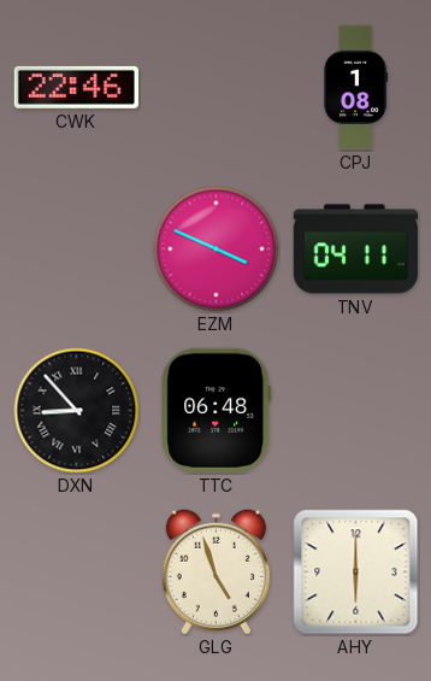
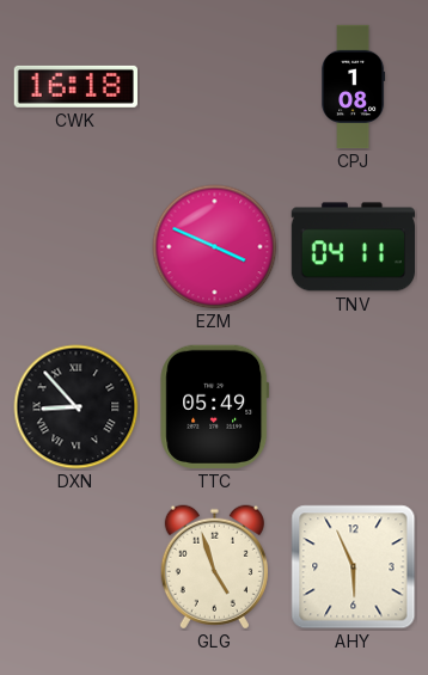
CWK: 22:46 -> 16:18
TTC: 06:48 -> 05:49
AHY: 6:00 -> 5:56
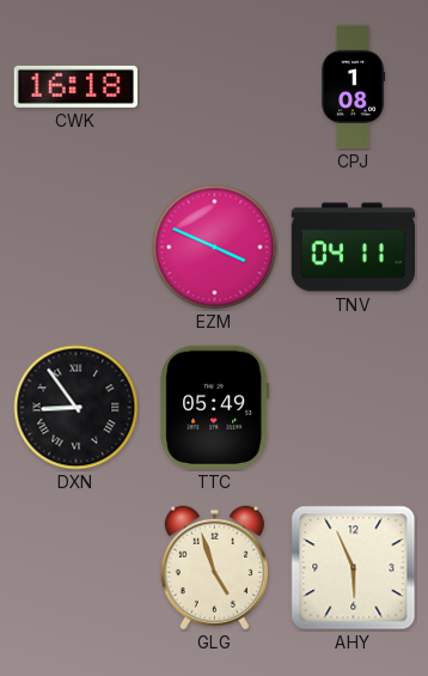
DXN: 8:53 -> 8:54
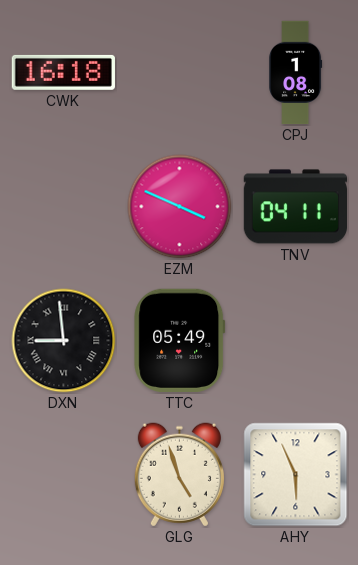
DXN: 8:54 -> 8:59
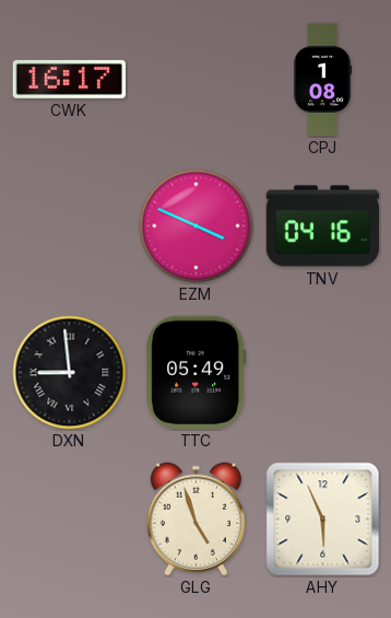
CWK: 16:18 -> 16:17
TNV: 04:11 -> 04:16
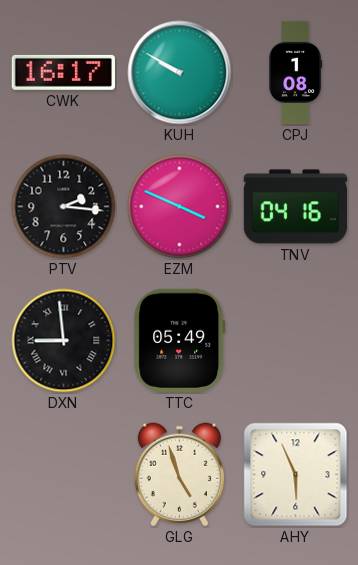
KUH: none -> 9:50
PTV: none -> 2:16
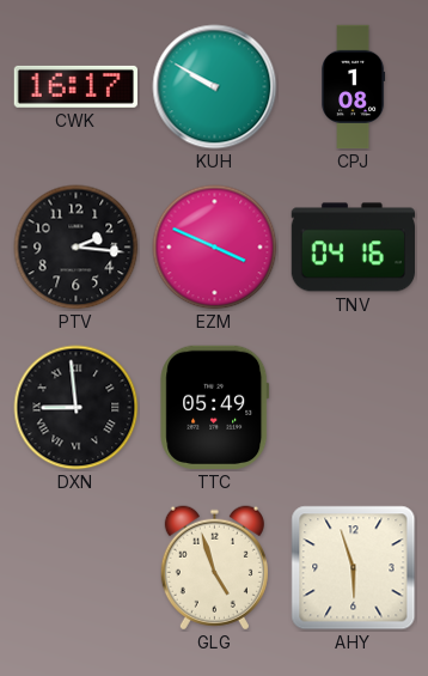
AHY: 5:56 -> 5:57
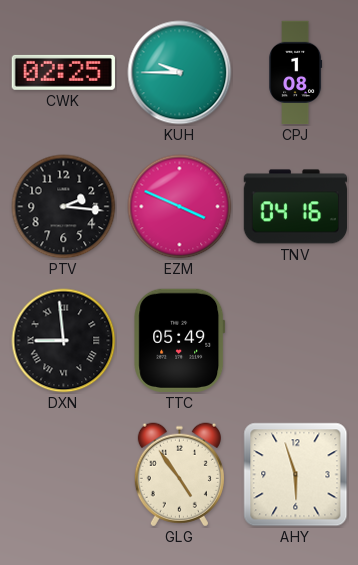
CWK: 16:17 -> 02:25
KUH: 9:50 -> 9:45
GLG: 4:57 -> 4:54
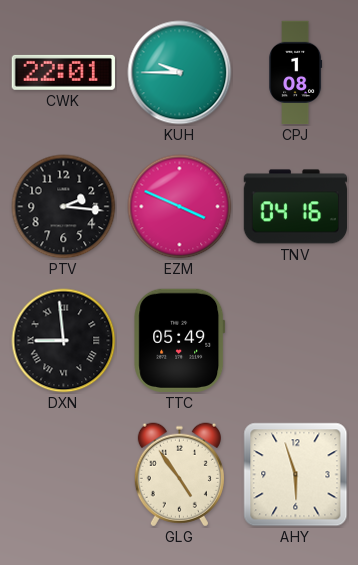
CWK: 02:25 -> 22:01
